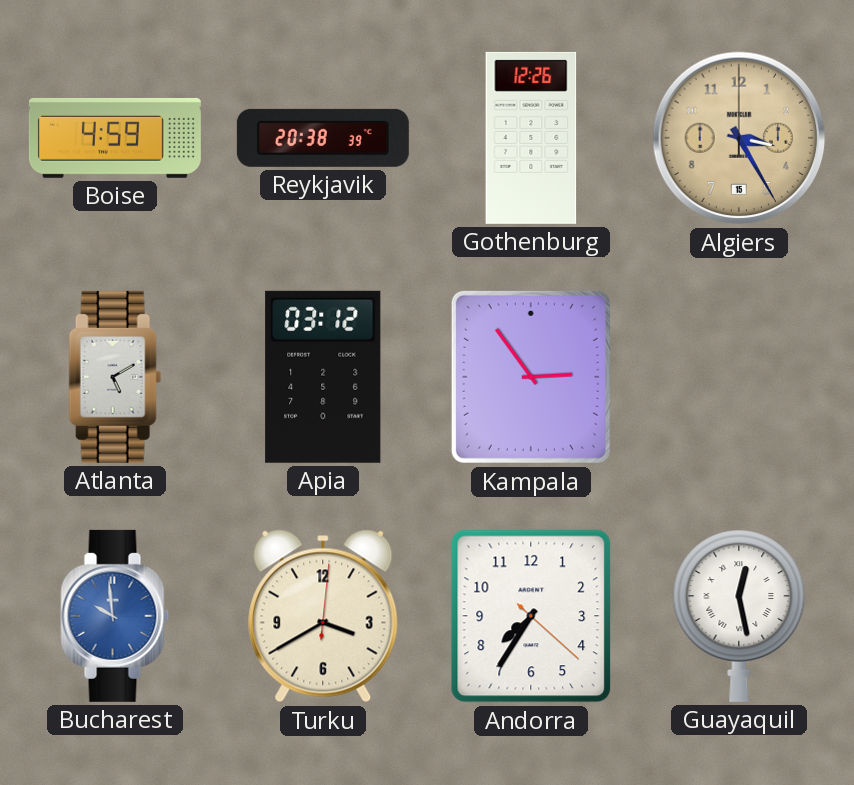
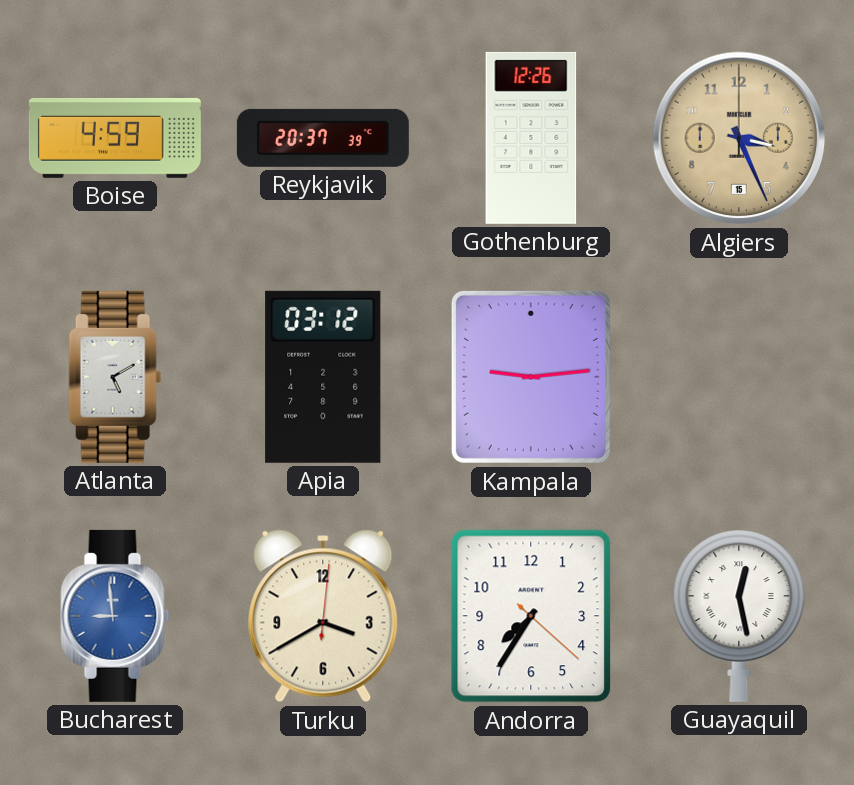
Reykjavik: 20:38 -> 20:37
Algiers: 3:25 -> 3:26
Kampala: 2:54 -> 9:14
Bucharest: 9:59 -> 8:59
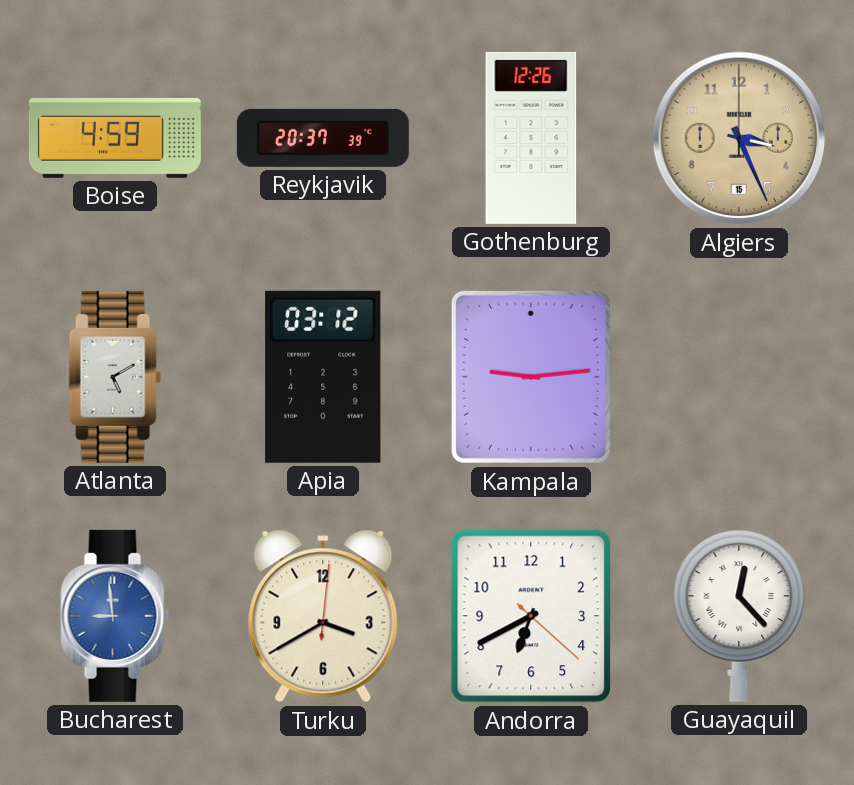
Andorra: 7:35 -> 6:40
Guayaquil: 12:28 -> 12:23
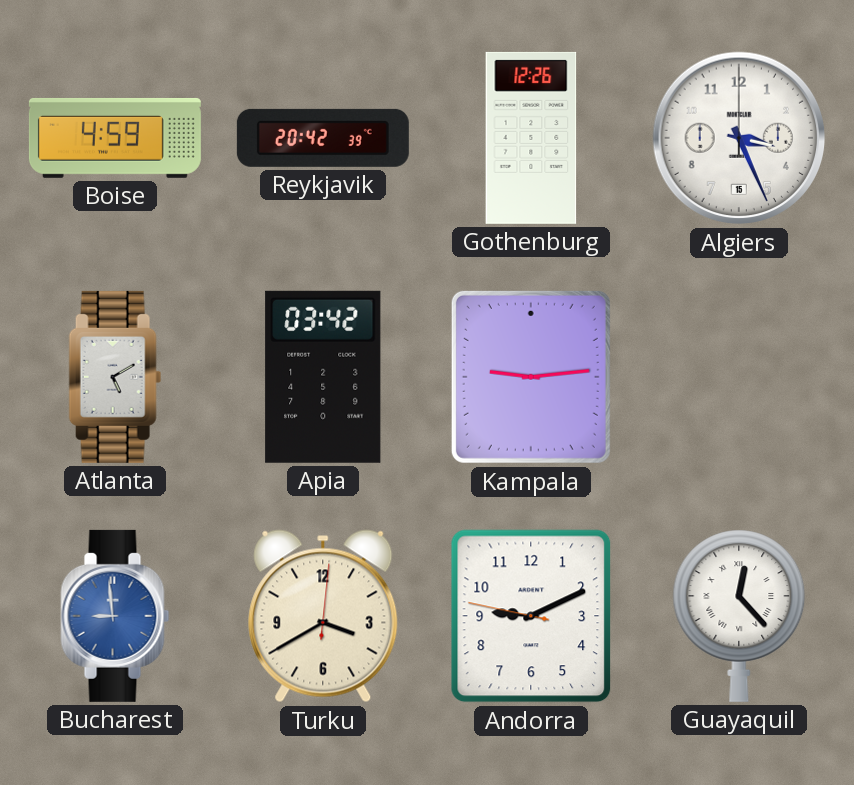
Reykjavik: 20:37 -> 20:42
Algiers dial: champagne -> white
Apia: 03:12 -> 03:42
Andorra: 6:40 -> 9:10
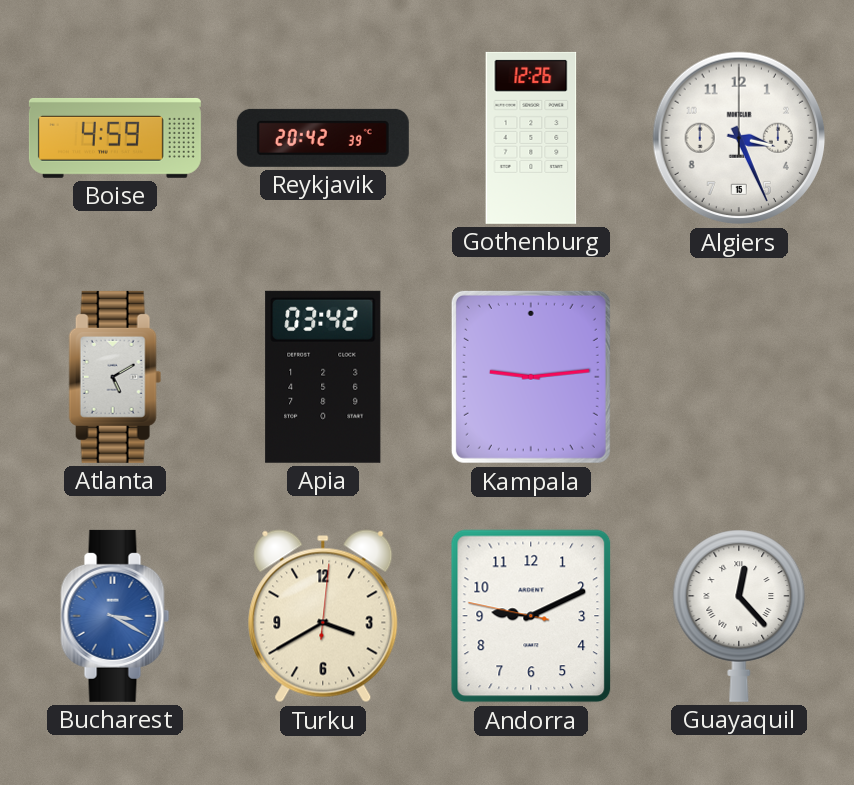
Bucharest: 8:59 -> 3:20
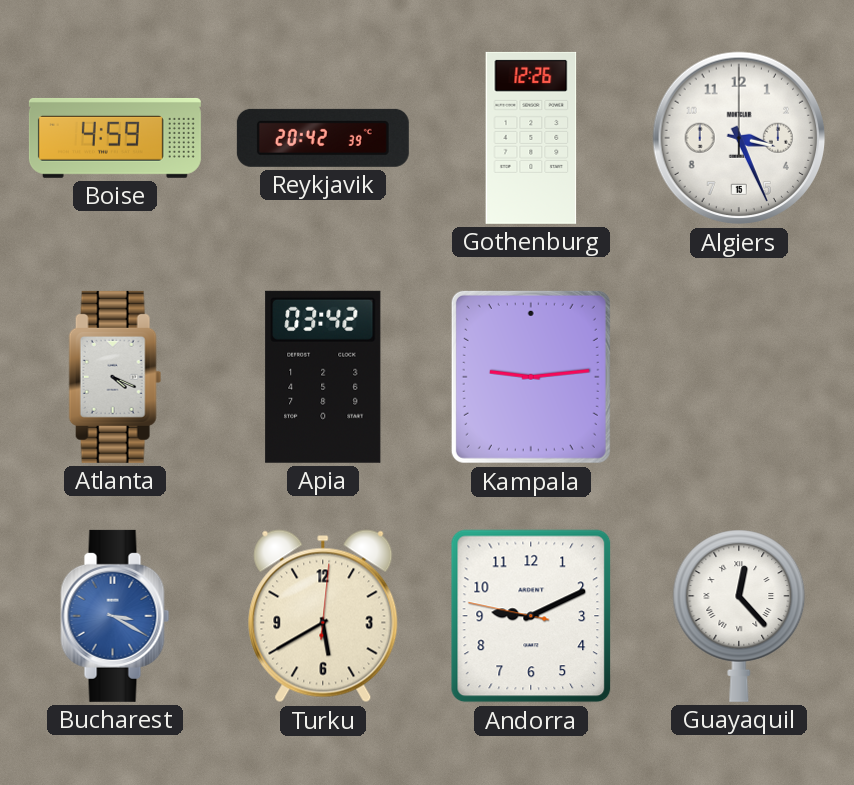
Atlanta: 5:10 -> 4:19
Turku: 3:40 -> 5:40
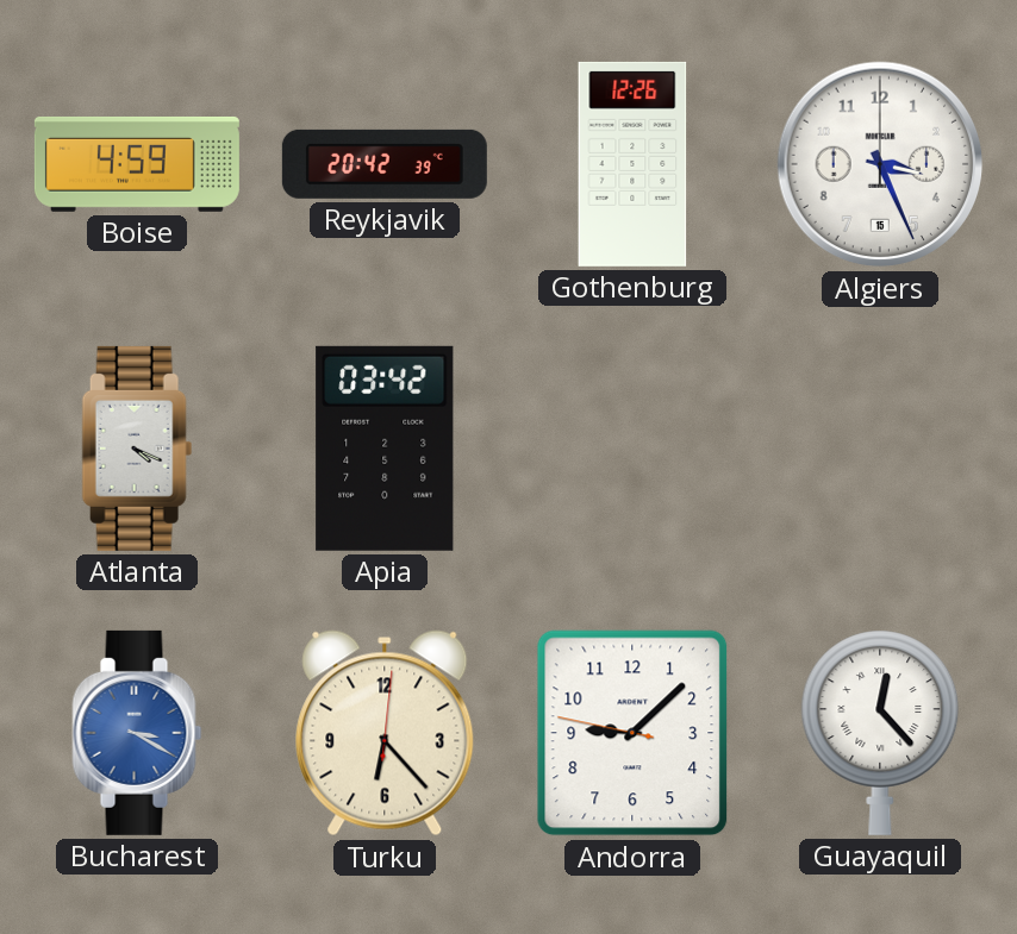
Kampala: 9:14 -> none
Turku: 5:40 -> 6:23
Andorra: 9:10 -> 9:07
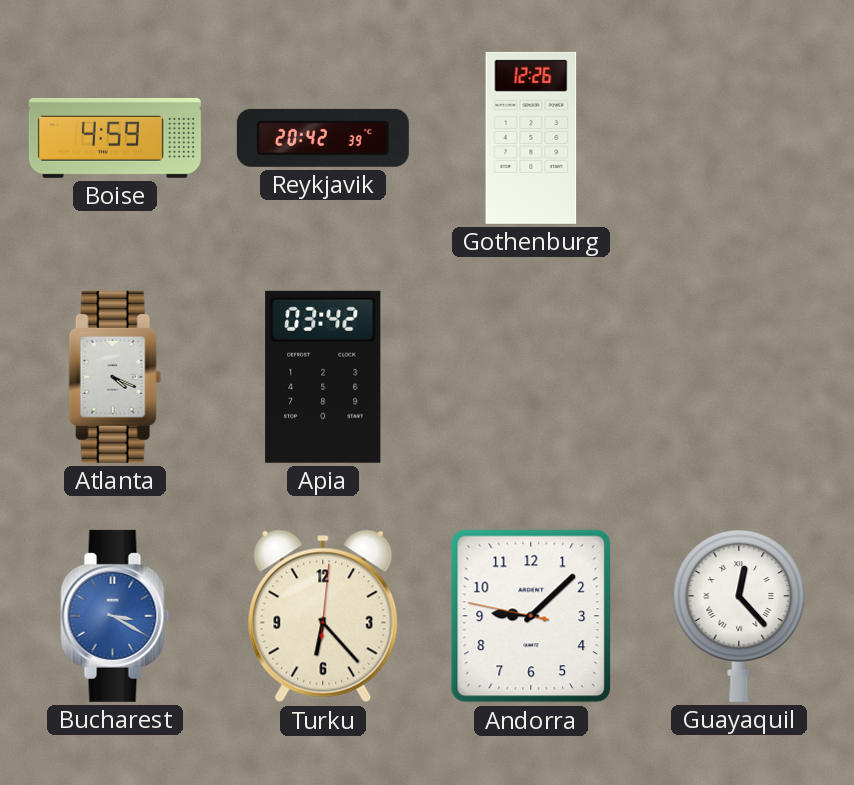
Algiers: 3:26 -> none
